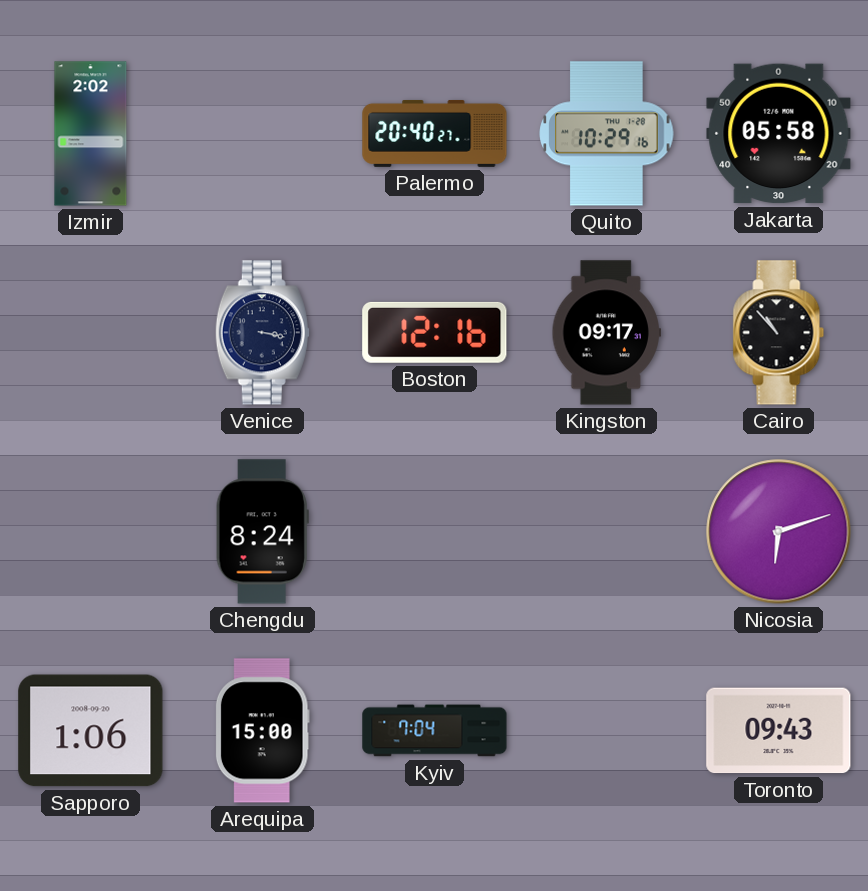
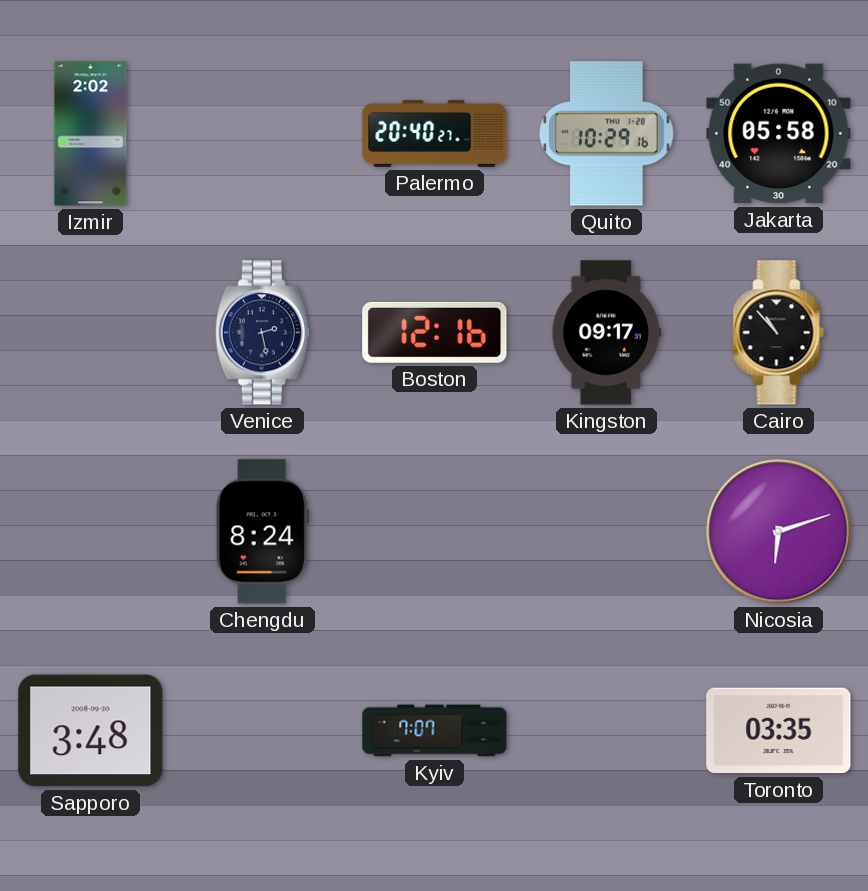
Venice: 3:17 -> 2:28
Sapporo: 1:06 -> 3:48
Arequipa: 15:00 -> none
Kyiv: 7:04 -> 7:07
Toronto: 09:43 -> 03:35
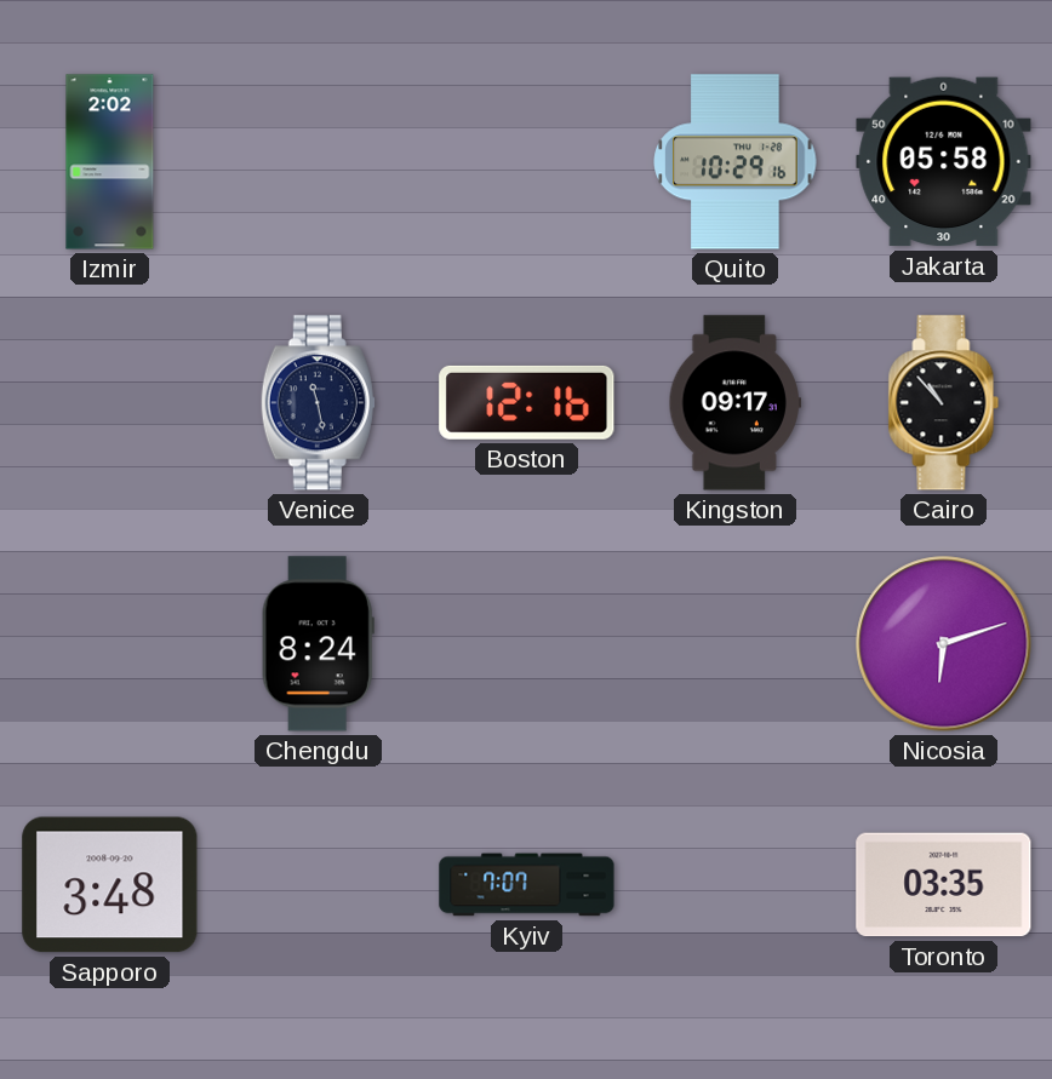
Palermo: 20:40 -> none
Venice: 2:28 -> 11:28
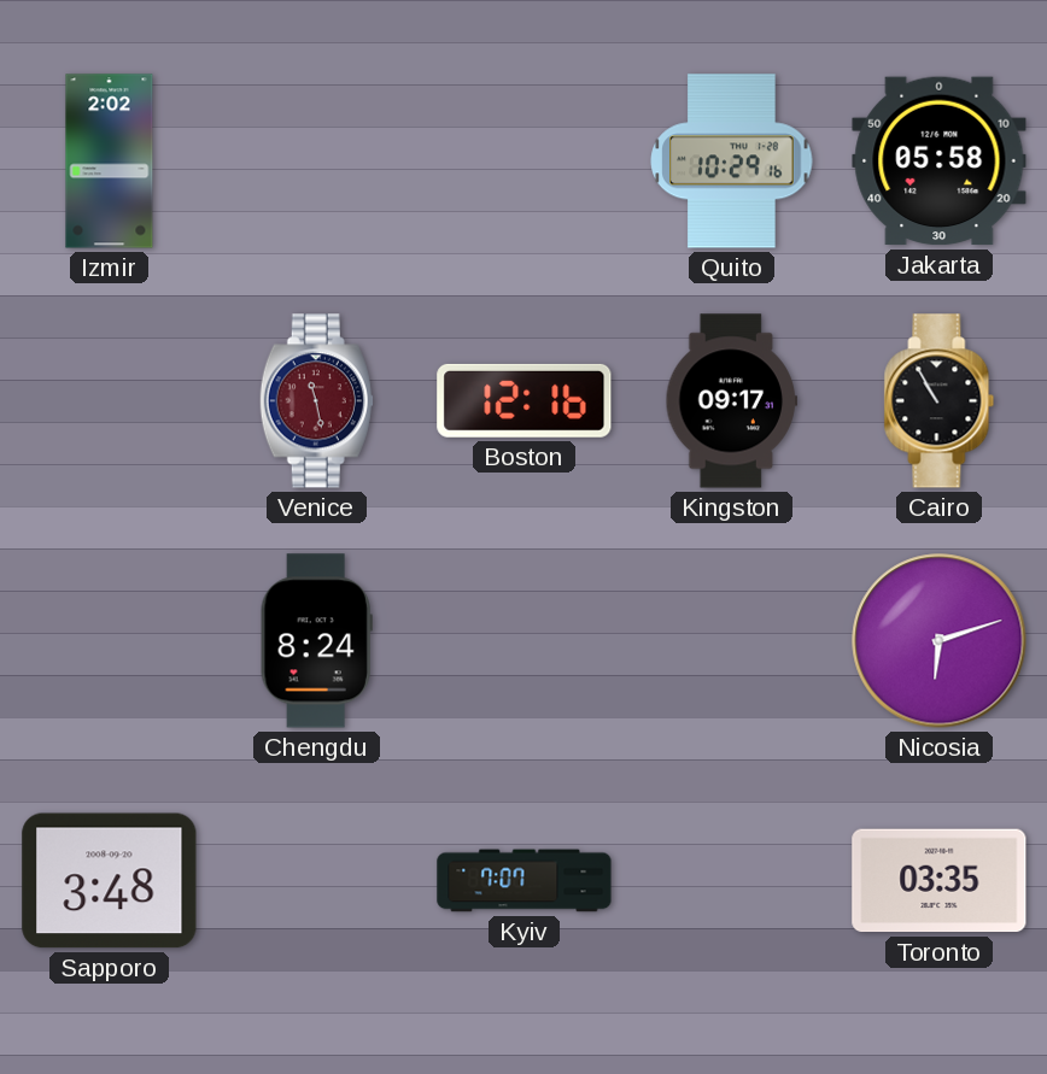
Venice dial: navy -> burgundy
Cairo: 10:53 -> 10:55
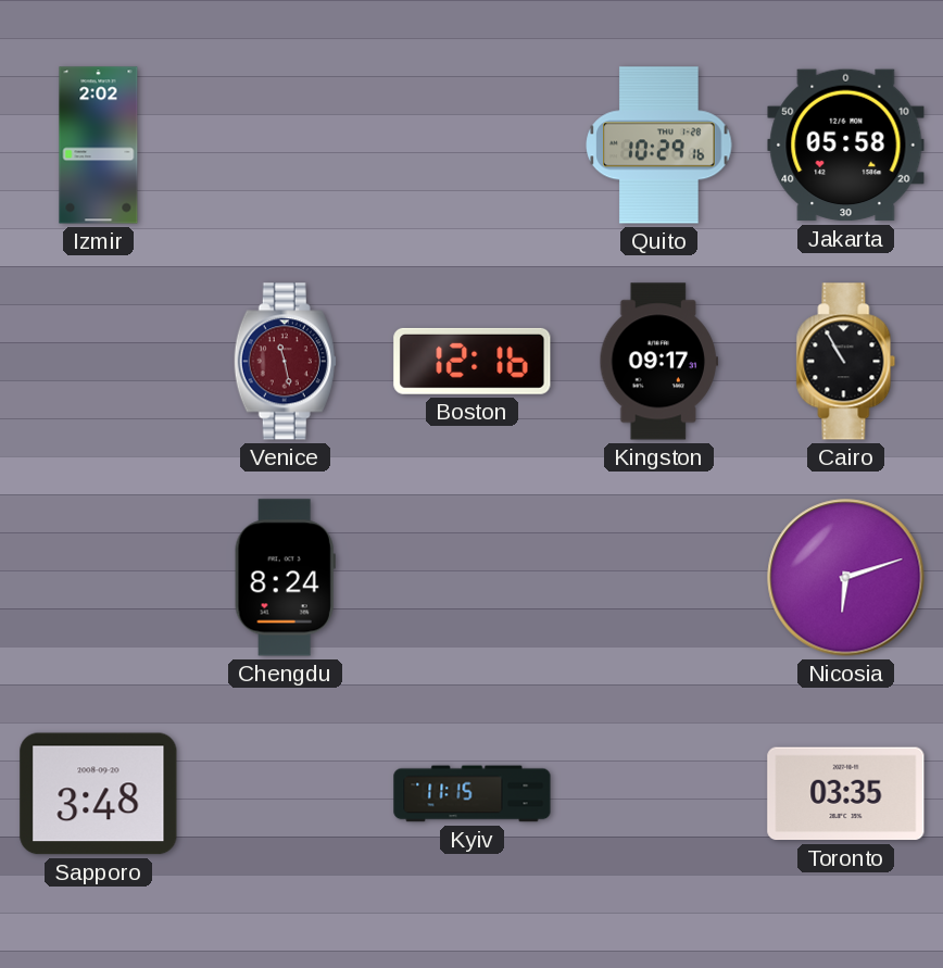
Kyiv: 7:07 -> 11:15
